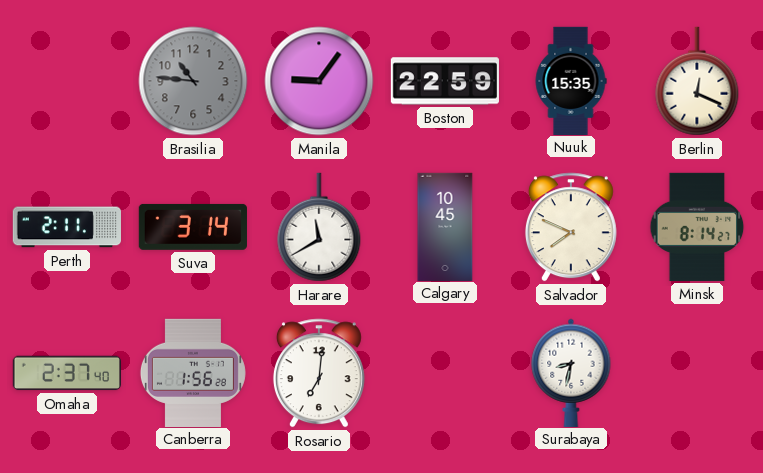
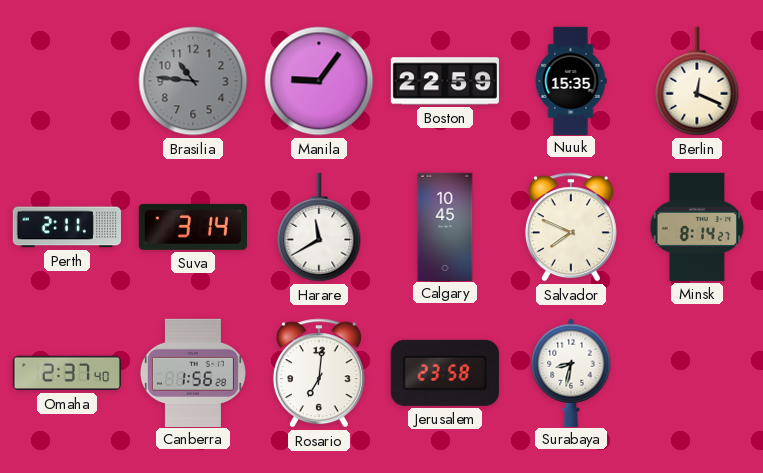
Jerusalem: none -> 23:58
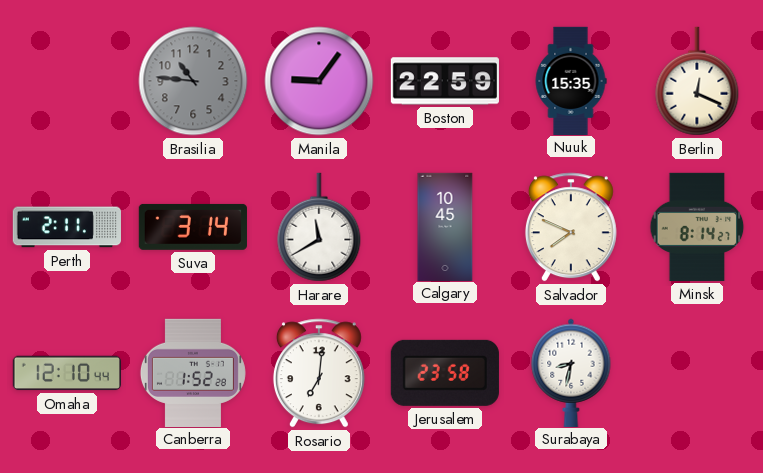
Omaha: 2:37 -> 12:10
Canberra: 1:56 -> 1:52
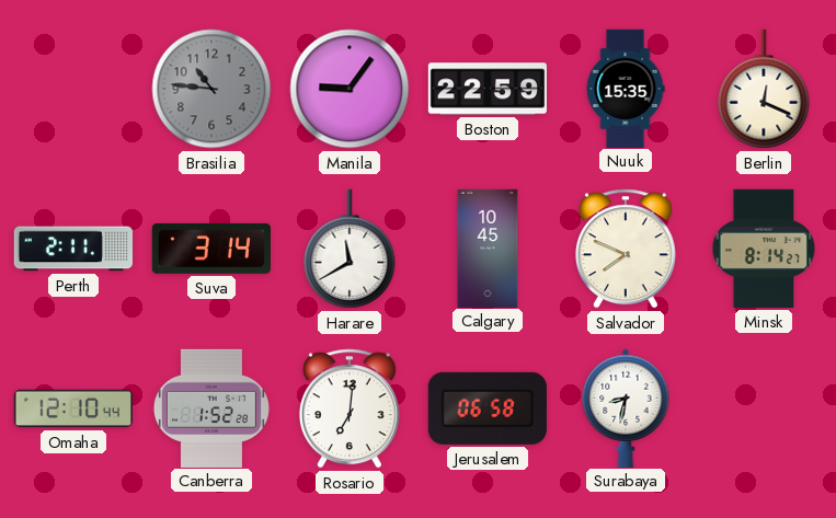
Jerusalem: 23:58 -> 06:58
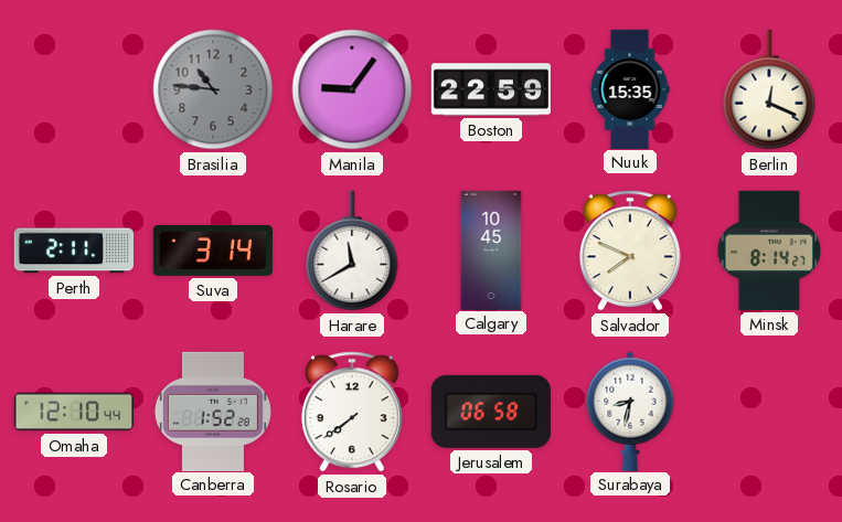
Rosario: 7:01 -> 7:39
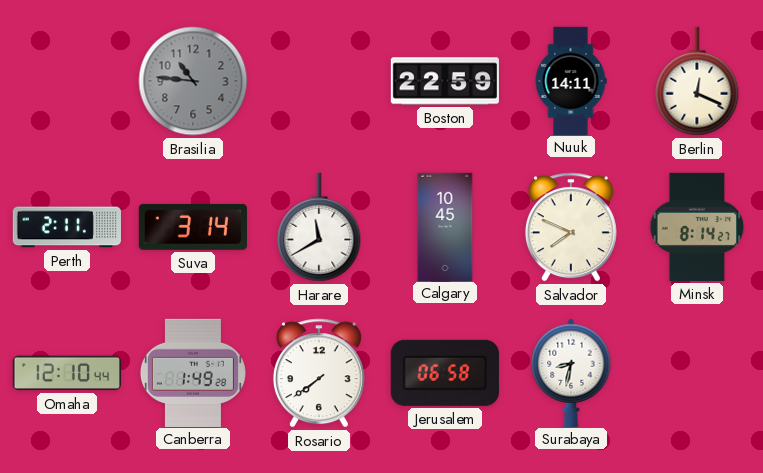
Manila: 9:06 -> none
Nuuk: 15:35 -> 14:11
Canberra: 1:52 -> 1:49
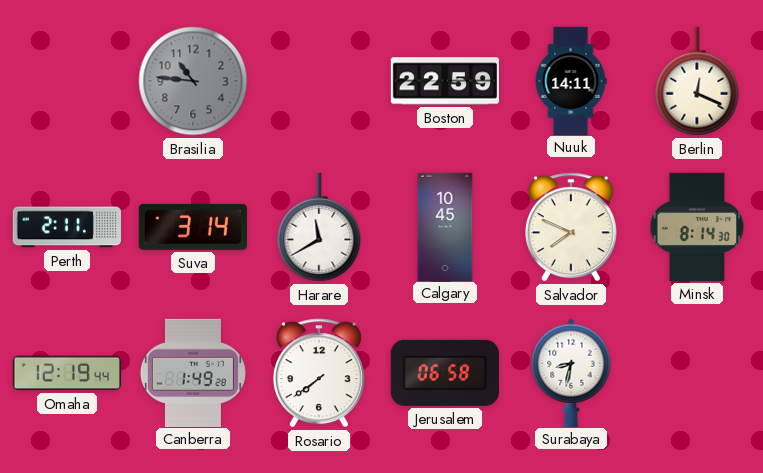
Minsk: 8:14:27 -> 8:14:30
Omaha: 12:10 -> 12:19
